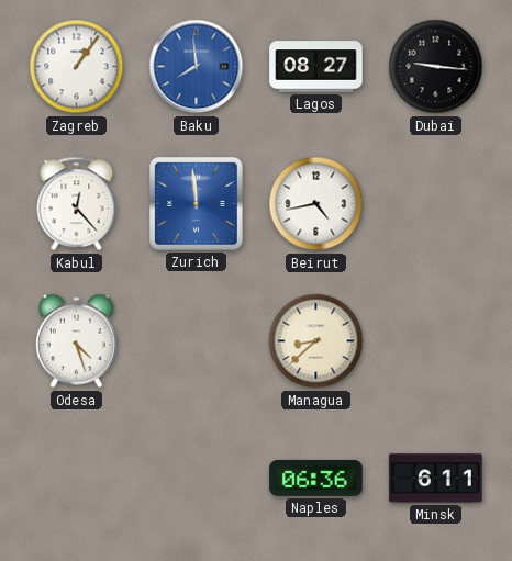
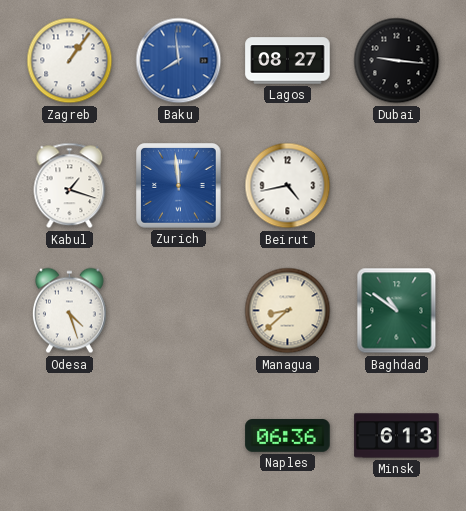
Kabul: 12:23 -> 1:18
Baghdad: none -> 10:51
Minsk: 6:11 -> 6:13
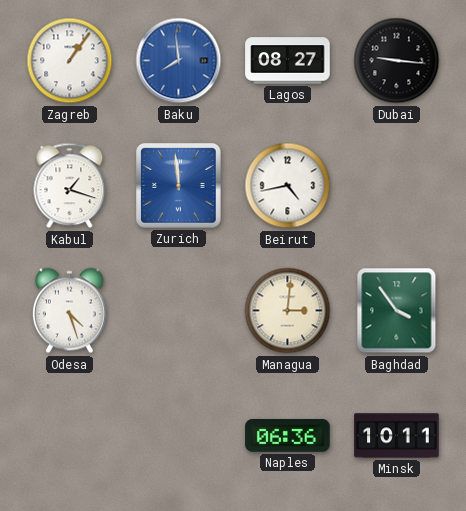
Managua: 8:38 -> 3:01
Baghdad: 10:51 -> 3:54
Minsk: 6:13 -> 10:11
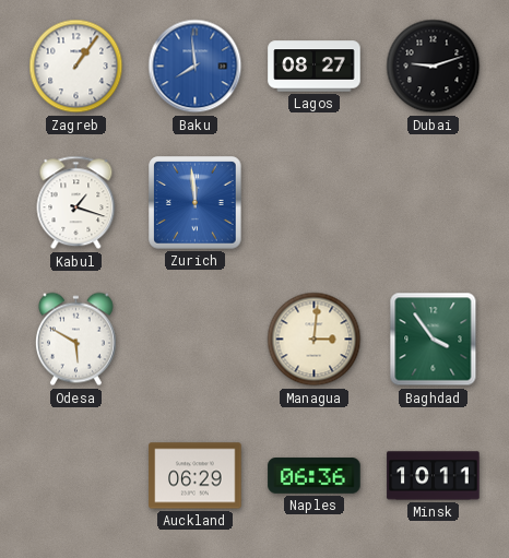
Dubai: 9:16 -> 9:12
Beirut: 4:43 -> none
Odesa: 4:27 -> 5:50
Auckland: none -> 06:29
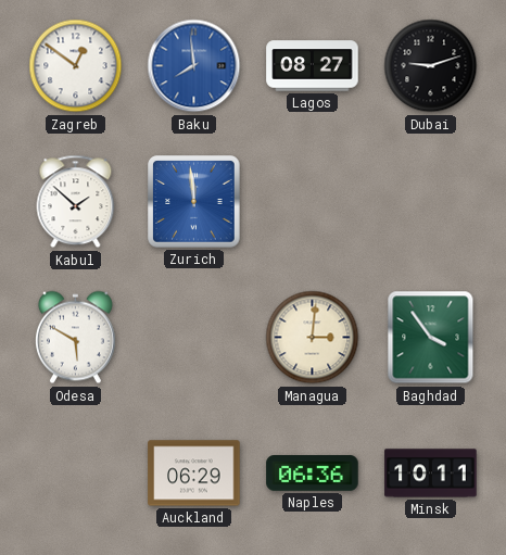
Zagreb: 1:06 -> 12:51
Kabul: 1:18 -> 1:52
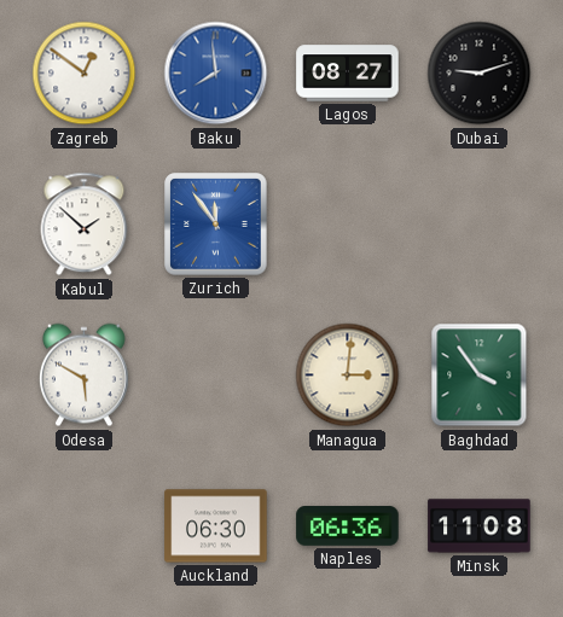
Zurich: 11:59 -> 11:54
Auckland: 06:29 -> 06:30
Minsk: 10:11 -> 11:08
